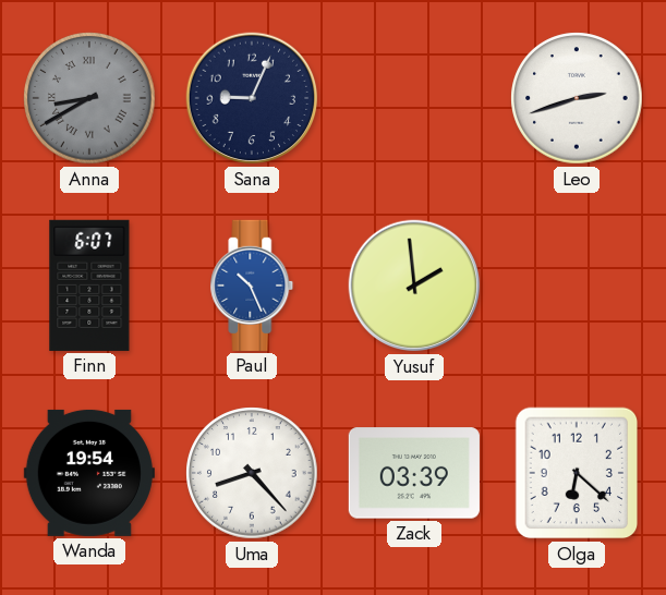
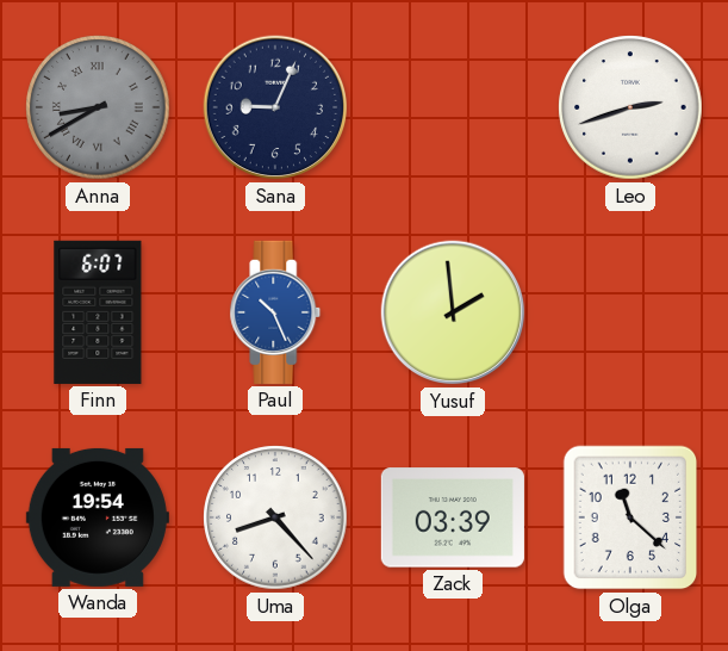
Olga: 6:22 -> 11:22
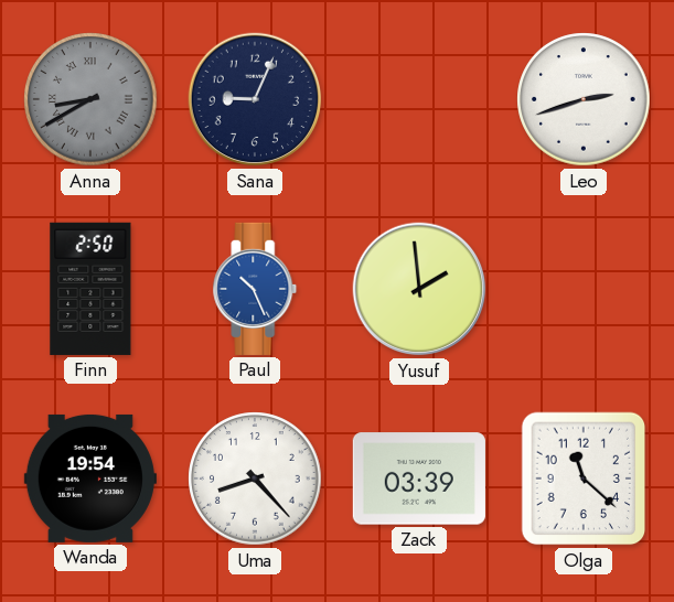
Finn: 6:07 -> 2:50
